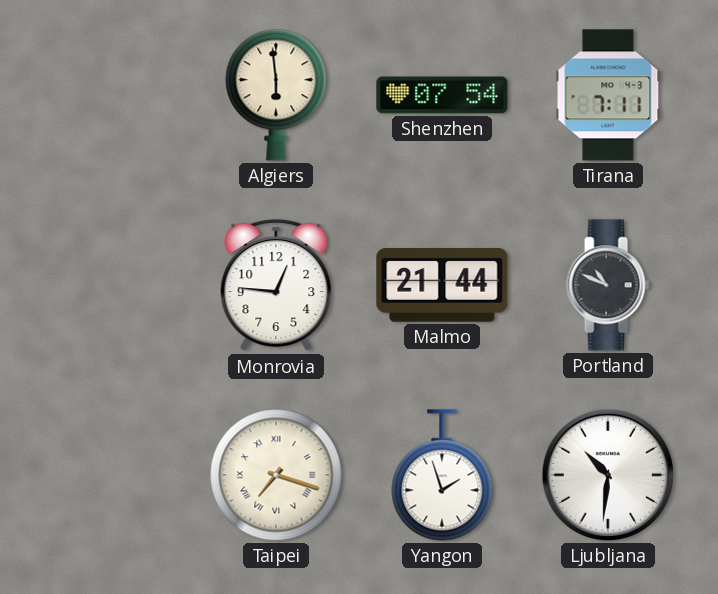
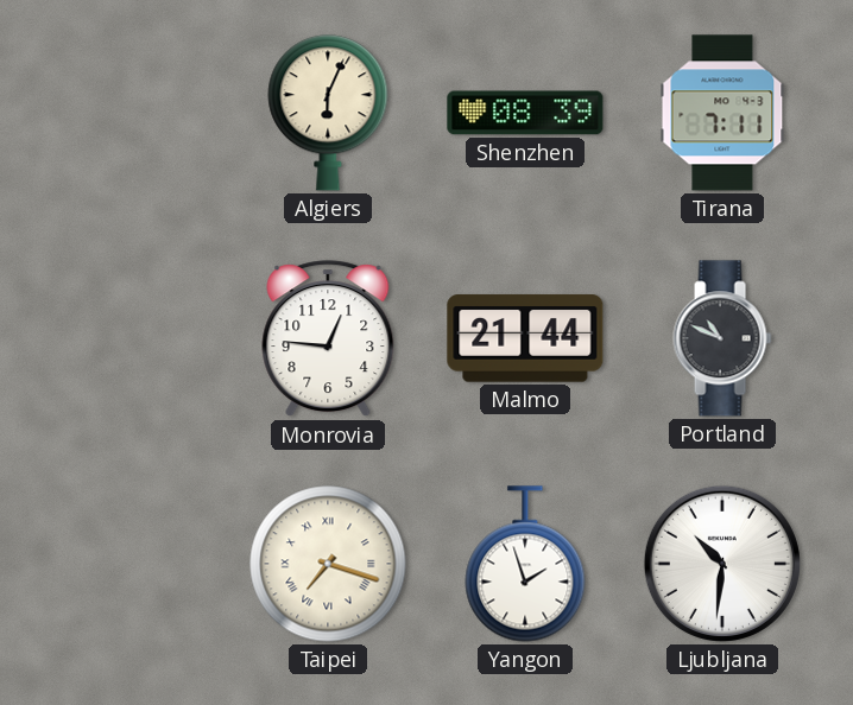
Algiers: 5:59 -> 6:04
Shenzhen: 07:54 -> 08:39
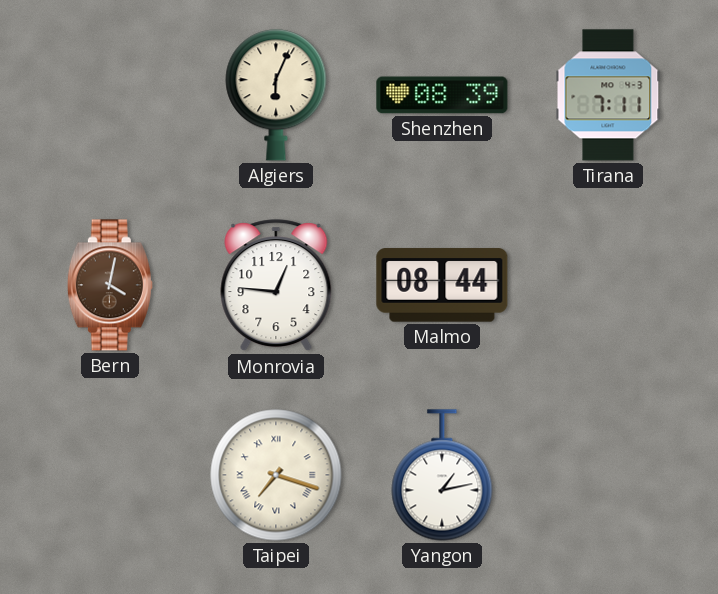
Bern: none -> 4:02
Malmo: 21:44 -> 08:44
Portland: 10:49 -> none
Yangon: 1:57 -> 1:13
Ljubljana: 10:31 -> none
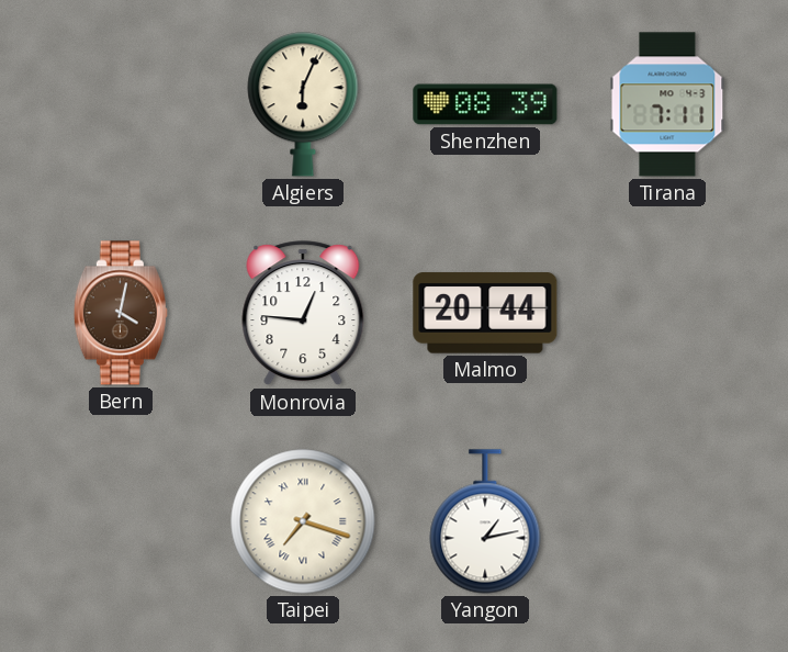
Malmo: 08:44 -> 20:44
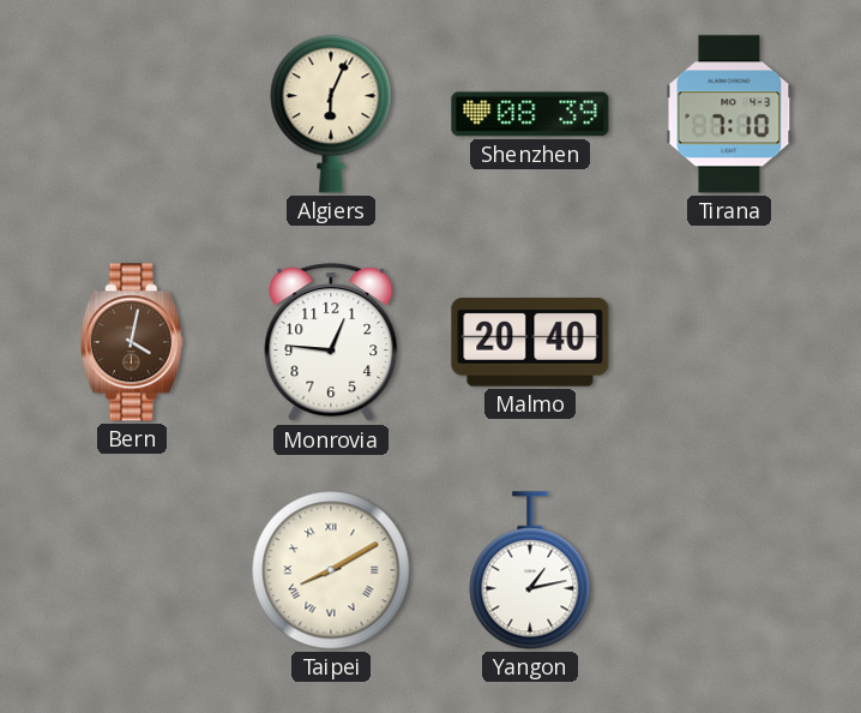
Tirana: 7:11 -> 7:10
Malmo: 20:44 -> 20:40
Taipei: 7:18 -> 8:10
